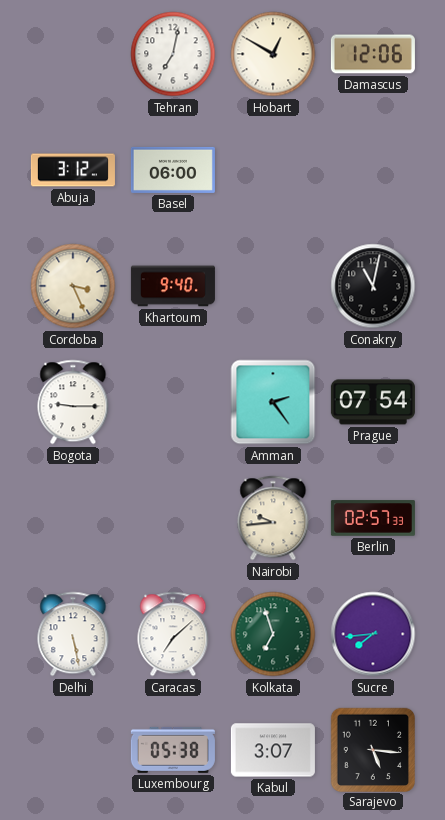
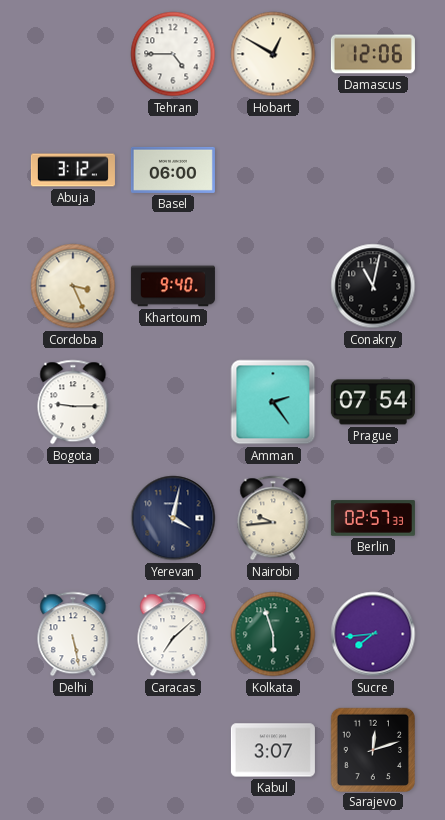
Tehran: 7:02 -> 4:45
Yerevan: none -> 4:02
Kolkata: 6:57 -> 5:57
Luxembourg: 05:38 -> none
Sarajevo: 5:16 -> 12:12
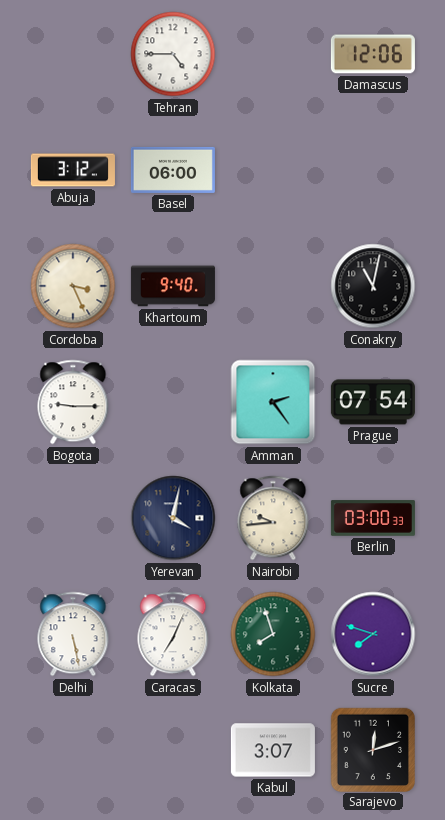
Hobart: 12:50 -> none
Berlin: 02:57 -> 03:00
Caracas: 7:08 -> 7:04
Kolkata: 5:57 -> 7:57
Sucre: 7:44 -> 7:48
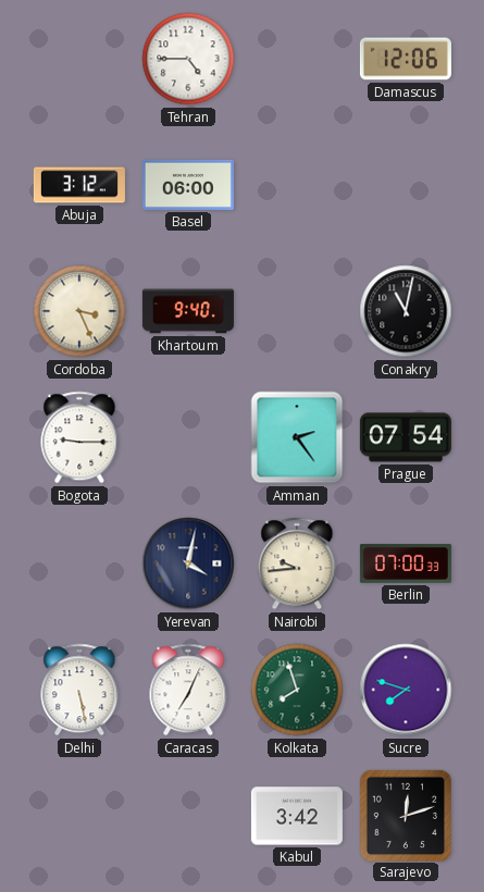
Berlin: 03:00 -> 07:00
Kabul: 3:07 -> 3:42
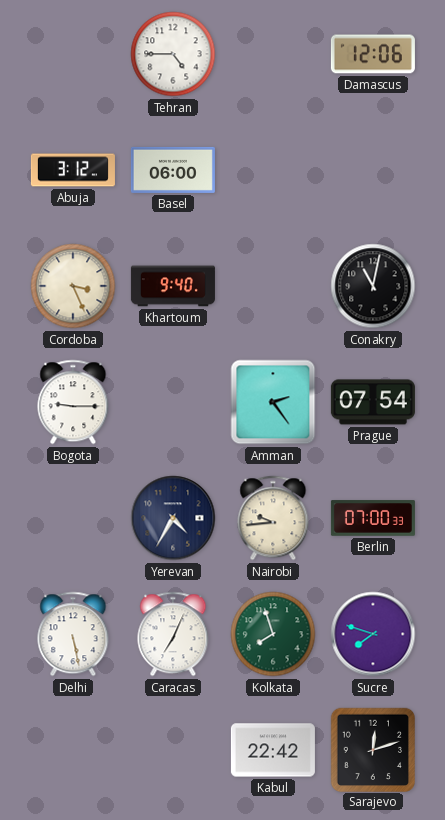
Yerevan: 4:02 -> 4:35
Kabul: 3:42 -> 22:42
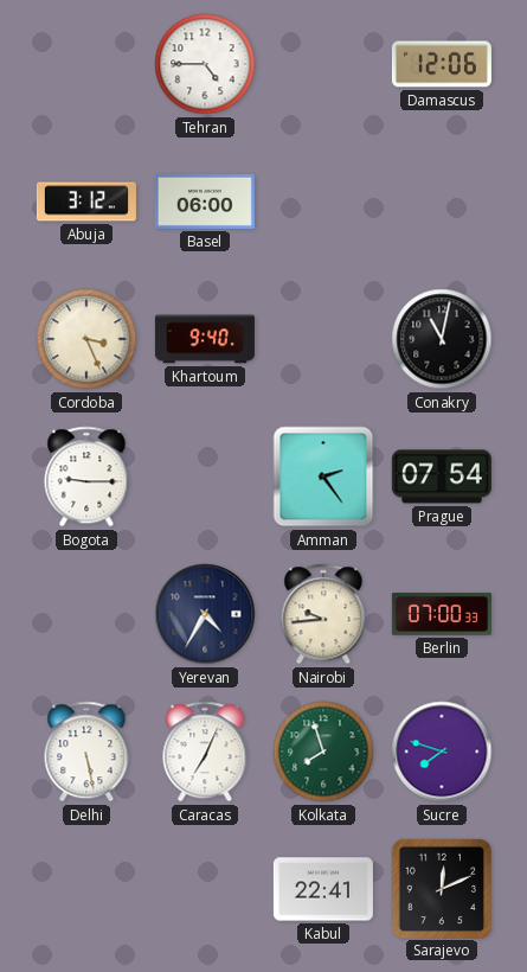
Kabul: 22:42 -> 22:41
Sarajevo: 12:12 -> 12:11
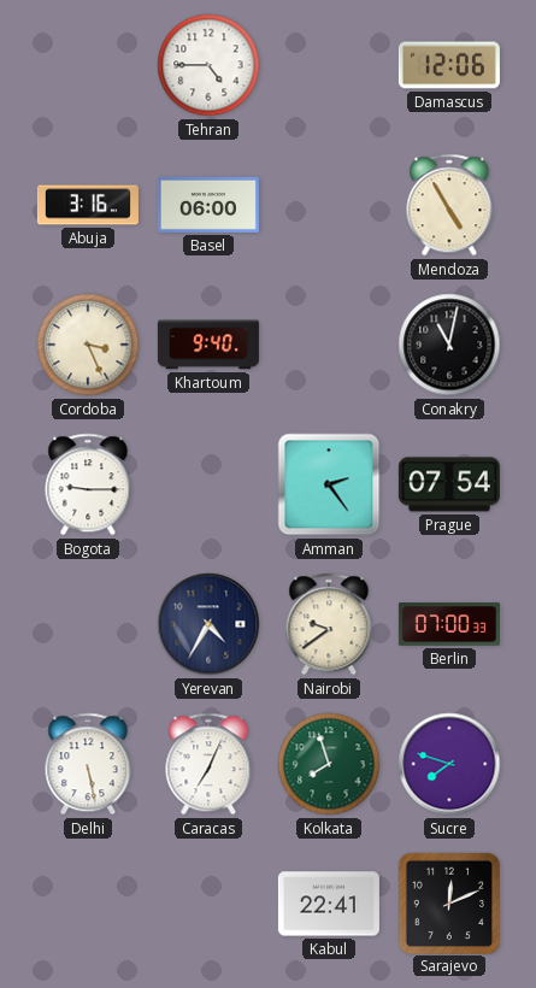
Abuja: 3:12 -> 3:16
Mendoza: none -> 4:55
Nairobi: 9:44 -> 9:39
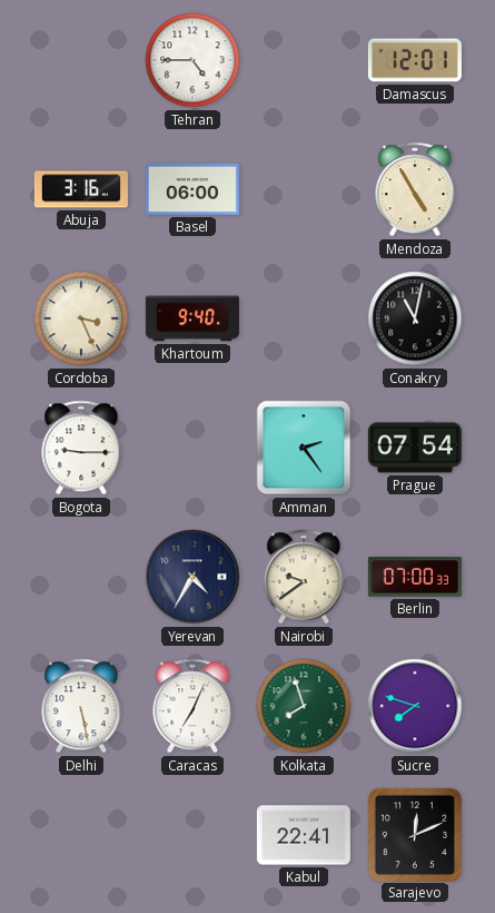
Damascus: 12:06 -> 12:01
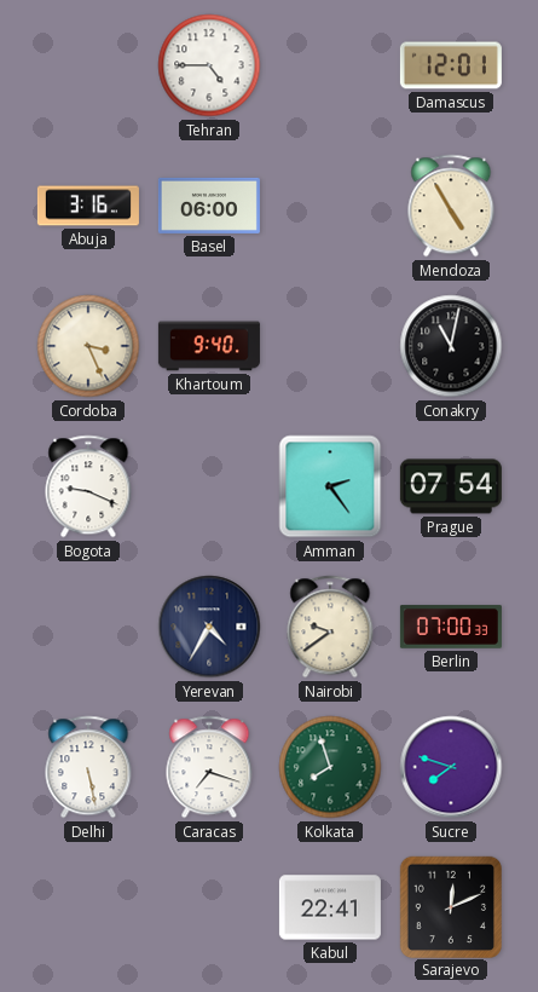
Bogota: 9:15 -> 9:19
Caracas: 7:04 -> 7:18
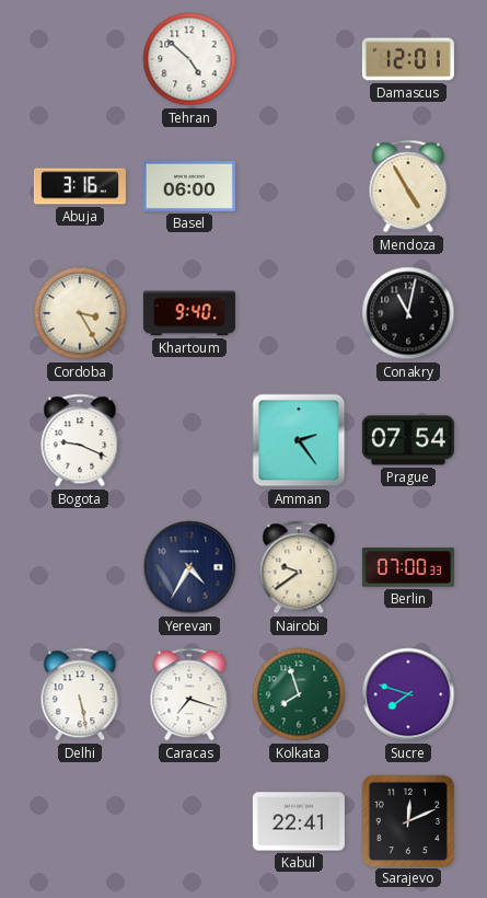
Tehran: 4:45 -> 4:52
Cordoba: 3:26 -> 3:25
